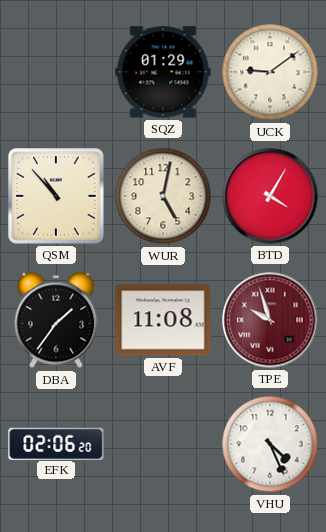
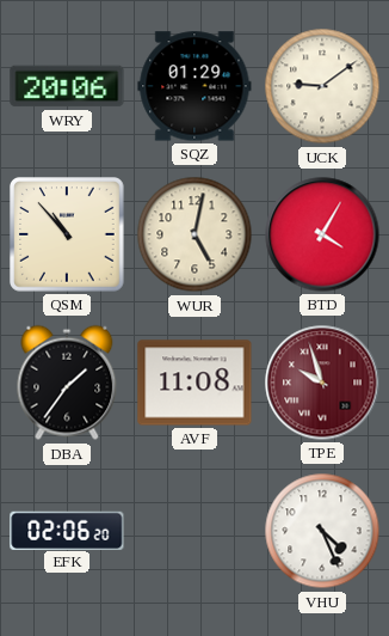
WRY: none -> 20:06
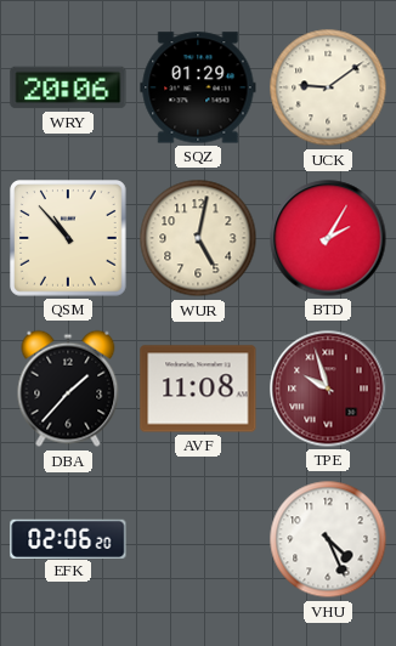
BTD: 4:05 -> 2:05
DBA: 1:36 -> 1:37
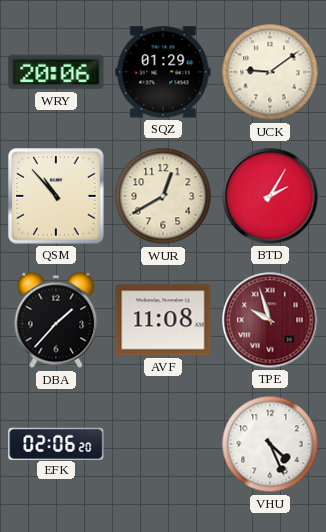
WUR: 5:02 -> 12:40
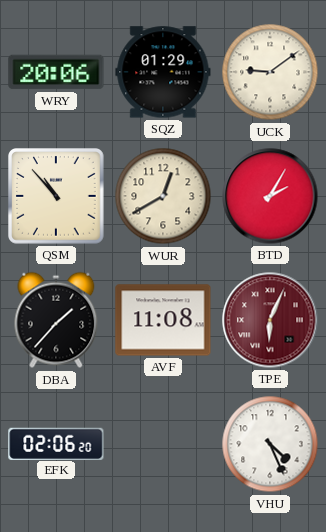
TPE: 9:57 -> 6:04
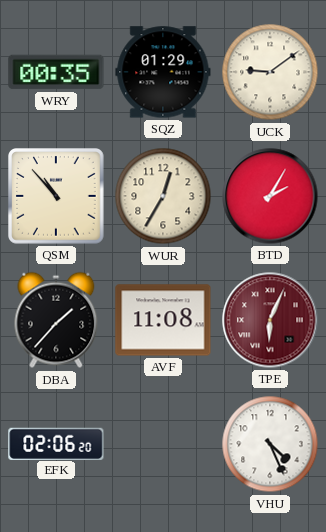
WRY: 20:06 -> 00:35
WUR: 12:40 -> 12:35
